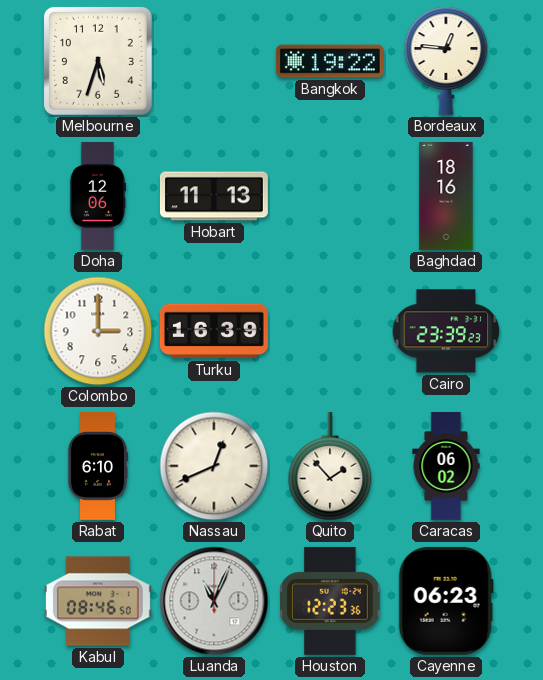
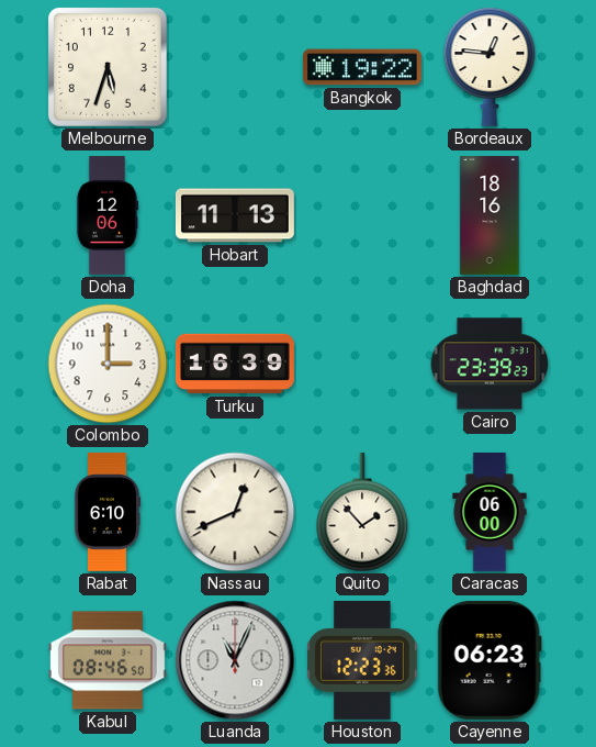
Caracas: 06:02 -> 06:00
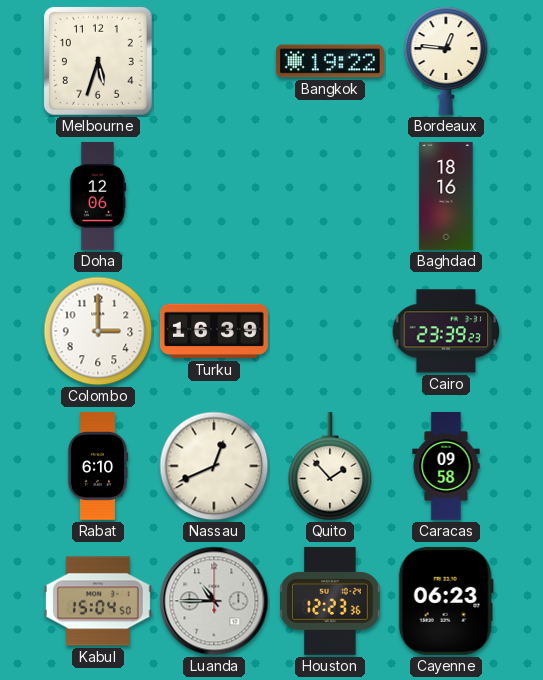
Hobart: 11:13 -> none
Caracas: 06:00 -> 09:58
Kabul: 08:46 -> 15:04
Luanda: 11:04 -> 10:45
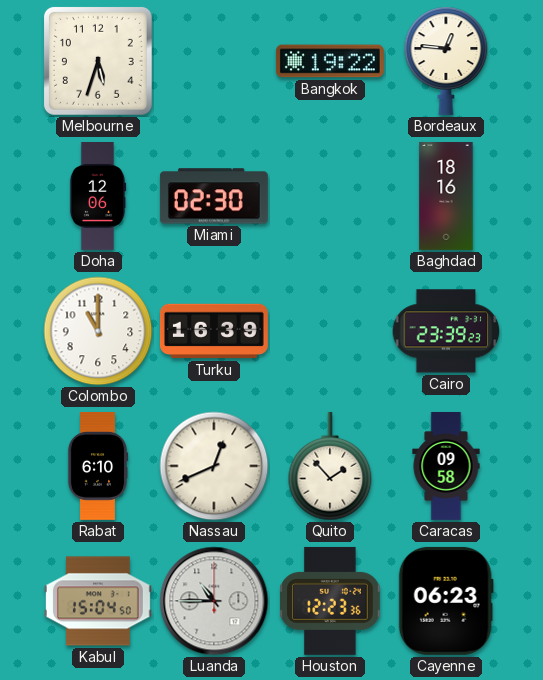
Miami: none -> 02:30
Colombo: 3:00 -> 11:00
